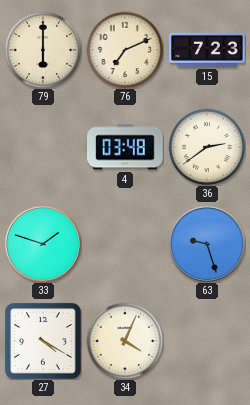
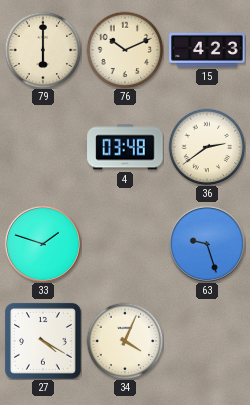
76: 7:11 -> 10:11
15: 7:23 -> 4:23
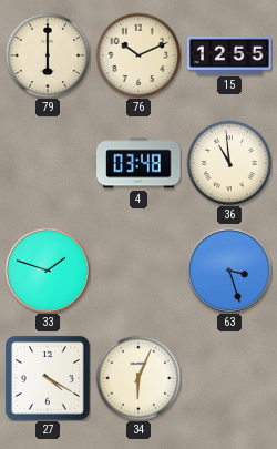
15: 4:23 -> 12:55
36: 2:39 -> 10:59
63: 9:27 -> 3:27
34: 4:04 -> 6:04
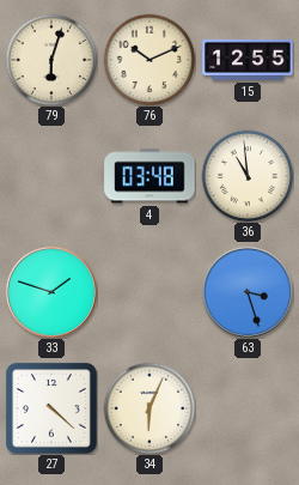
79: 6:00 -> 6:03
27: 4:20 -> 4:22
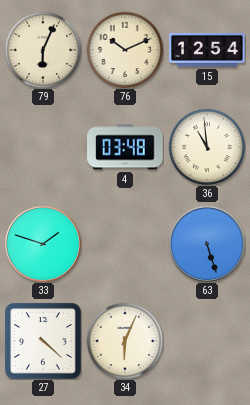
79: 6:03 -> 6:04
15: 12:55 -> 12:54
63: 3:27 -> 5:27
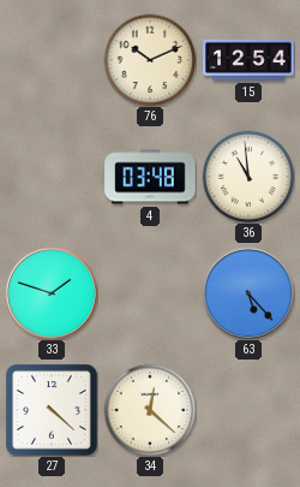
79: 6:04 -> none
63: 5:27 -> 5:23
34: 6:04 -> 12:22
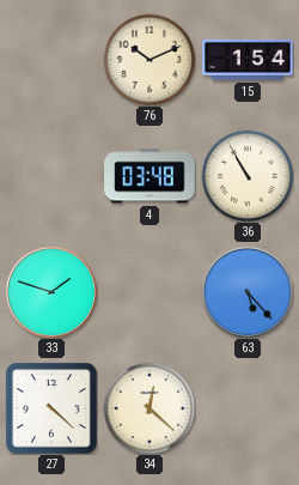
15: 12:54 -> 1:54
36: 10:59 -> 10:55
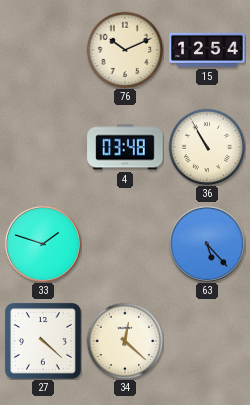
15: 1:54 -> 12:54
